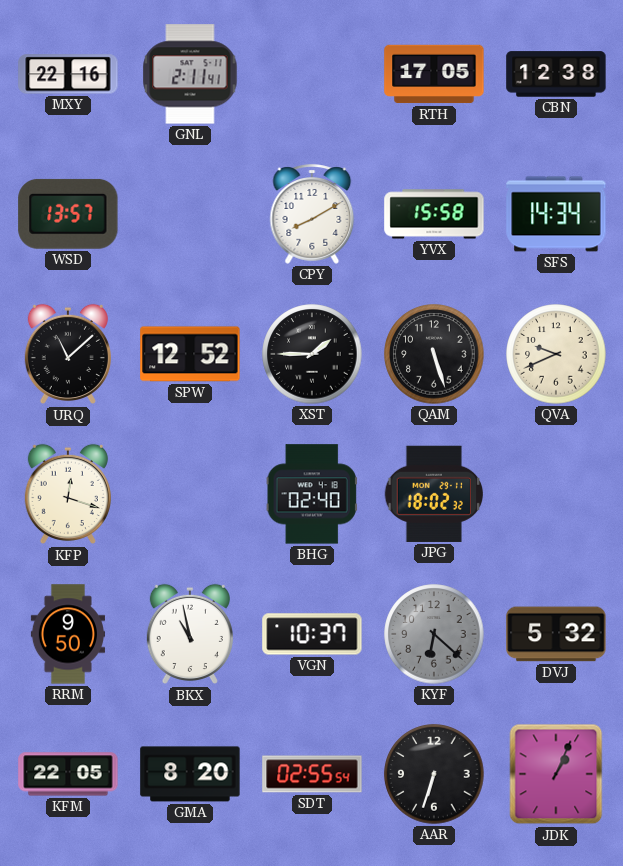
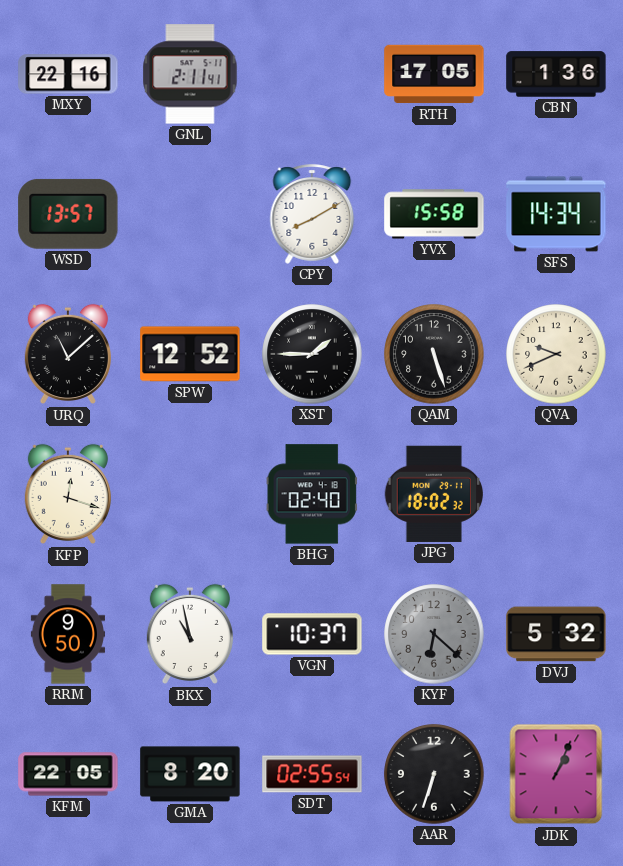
CBN: 12:38 -> 1:36
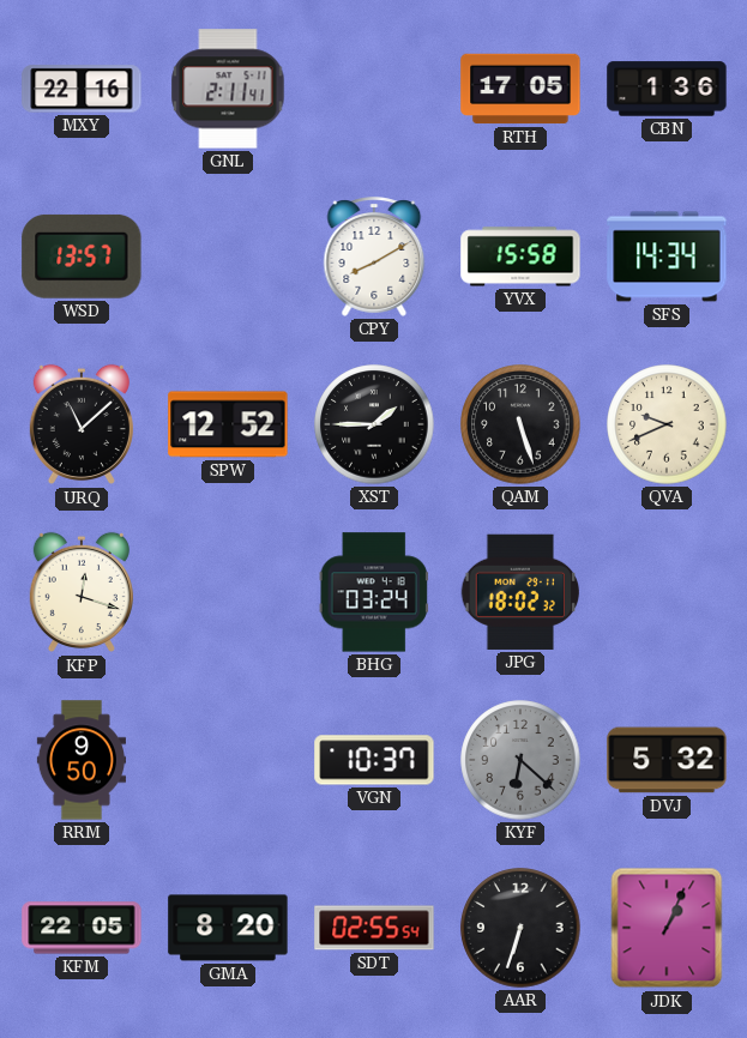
BHG: 02:40 -> 03:24
BKX: 10:58 -> none
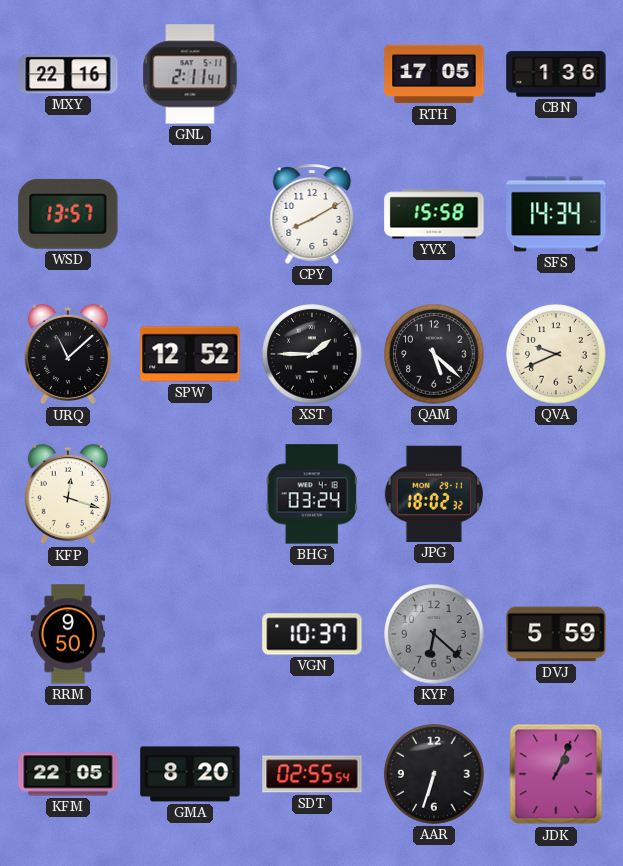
QAM: 5:27 -> 5:22
DVJ: 5:32 -> 5:59
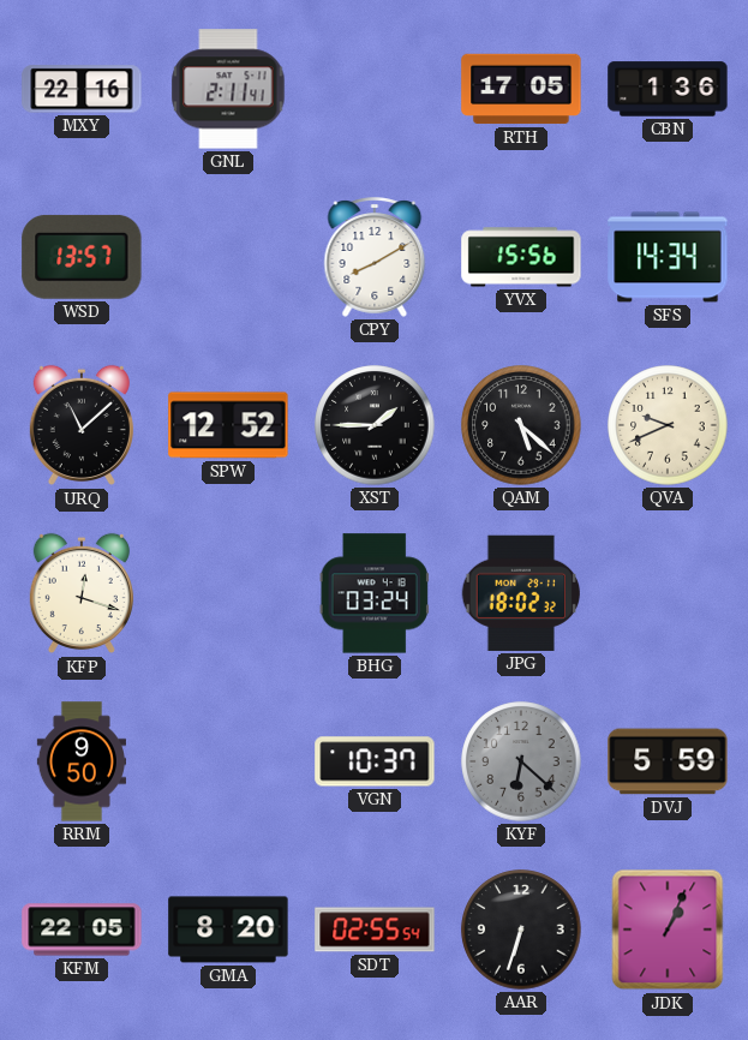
YVX: 15:58 -> 15:56
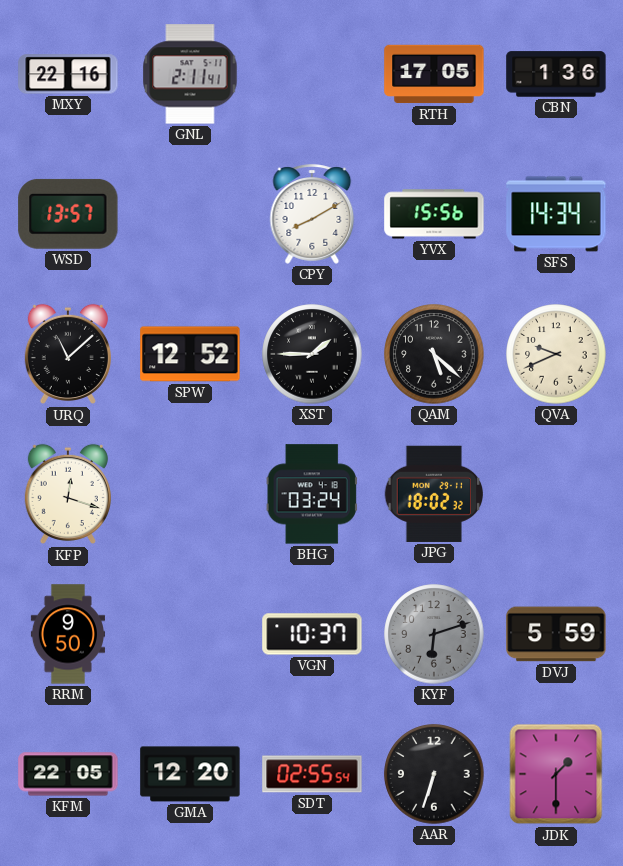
KYF: 6:22 -> 6:12
GMA: 8:20 -> 12:20
JDK: 1:04 -> 1:30
